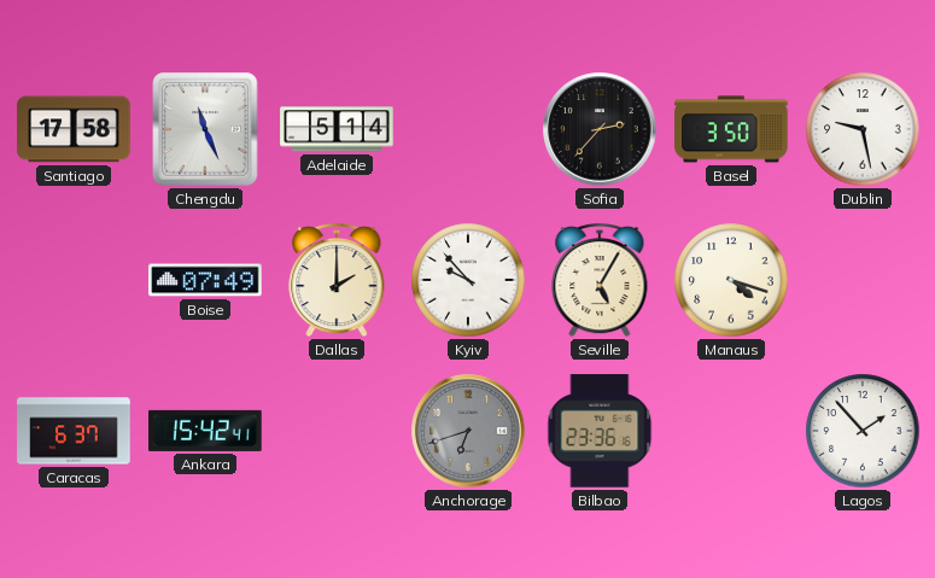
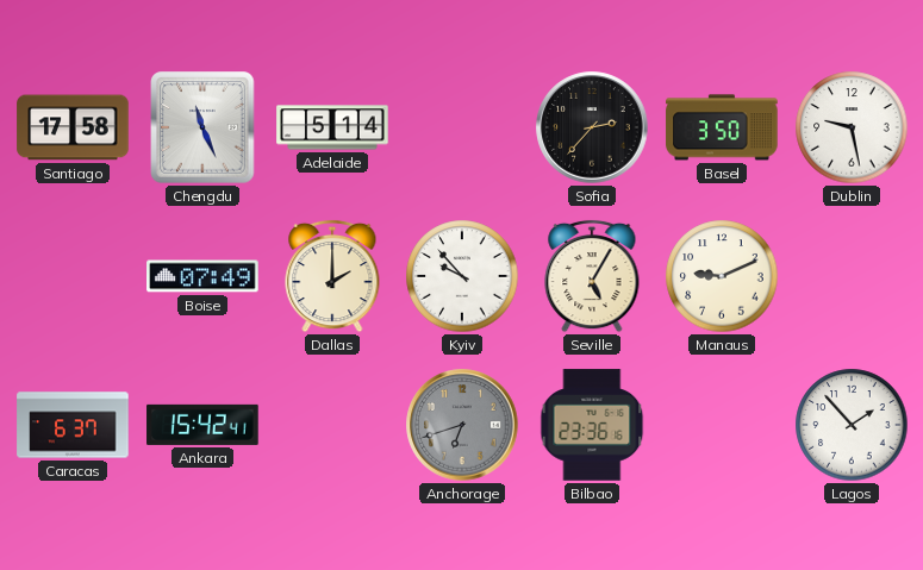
Manaus: 4:18 -> 9:11
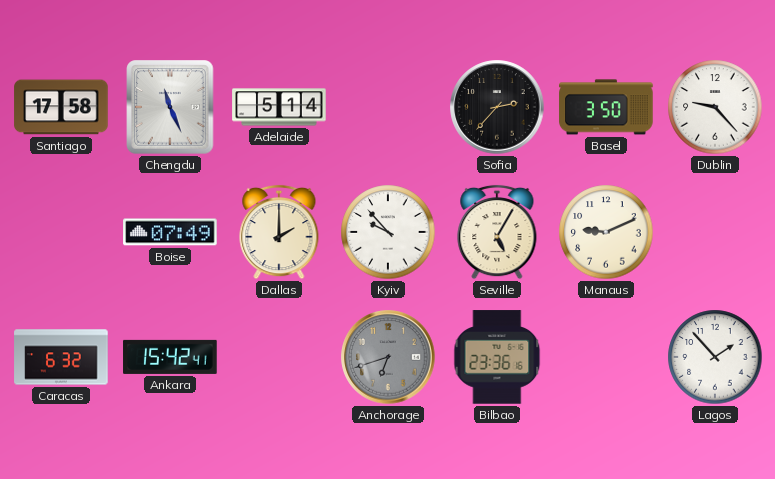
Dublin: 9:28 -> 9:23
Caracas: 6:37 -> 6:32
